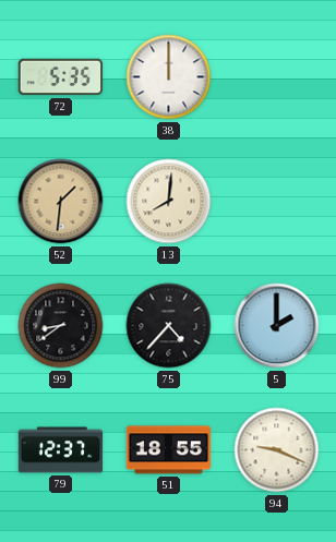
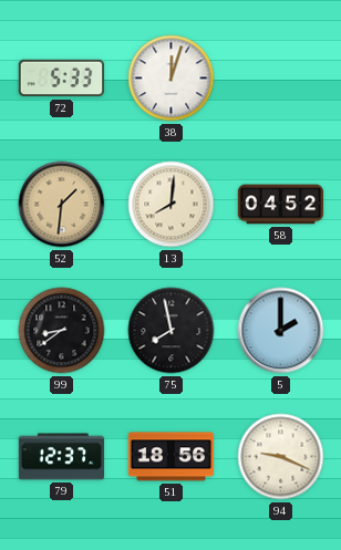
72: 5:35 -> 5:33
38: 12:00 -> 12:03
58: none -> 04:52
75: 4:37 -> 7:58
51: 18:55 -> 18:56
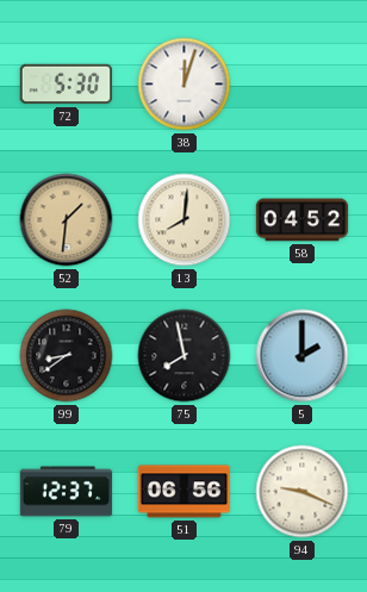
72: 5:33 -> 5:30
51: 18:56 -> 06:56
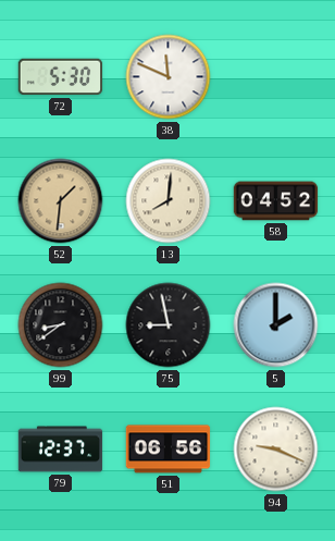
38: 12:03 -> 11:49
75: 7:58 -> 8:58
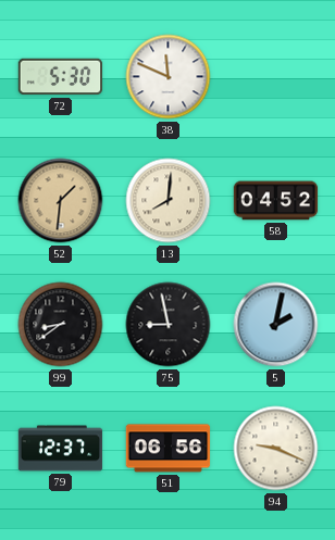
5: 2:00 -> 2:02
